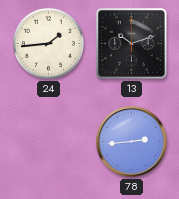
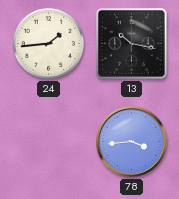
13: 10:12 -> 10:17
78: 2:44 -> 3:44
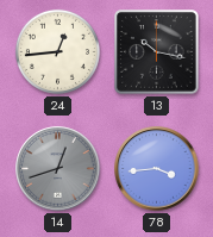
24: 1:44 -> 12:44
14: none -> 12:42
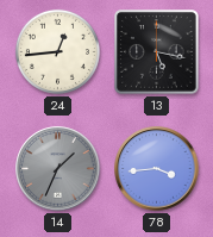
13: 10:17 -> 5:17
14: 12:42 -> 1:34
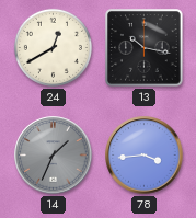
24: 12:44 -> 12:40
13: 5:17 -> 10:17
